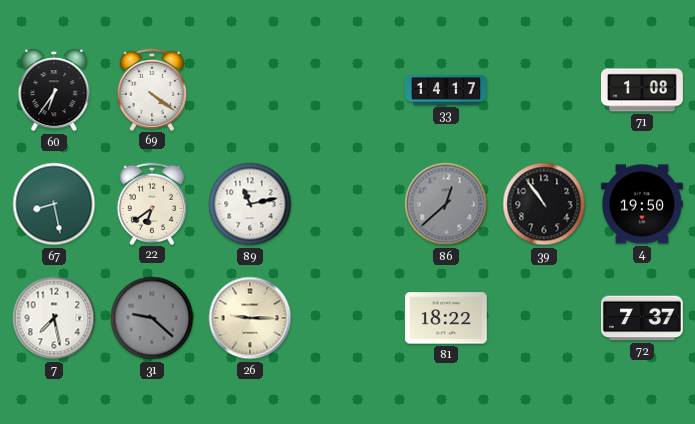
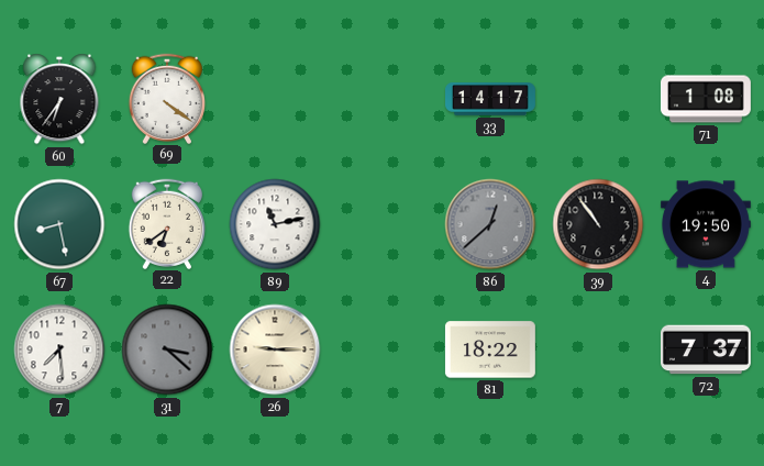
7: 7:28 -> 7:29
31: 9:22 -> 3:22
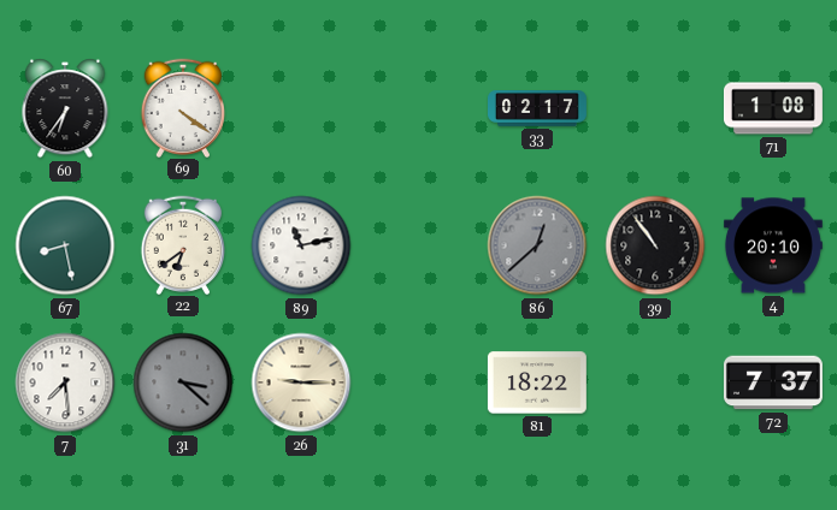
33: 14:17 -> 02:17
4: 19:50 -> 20:10
